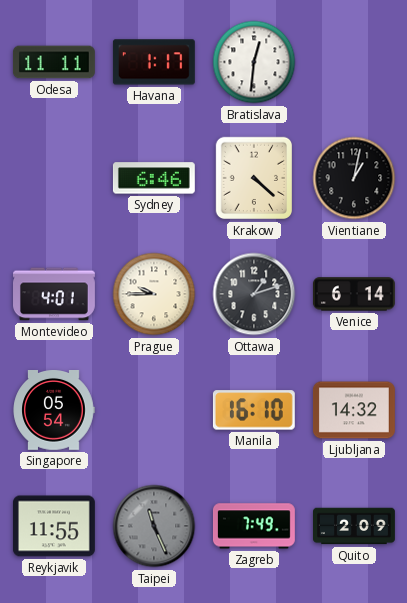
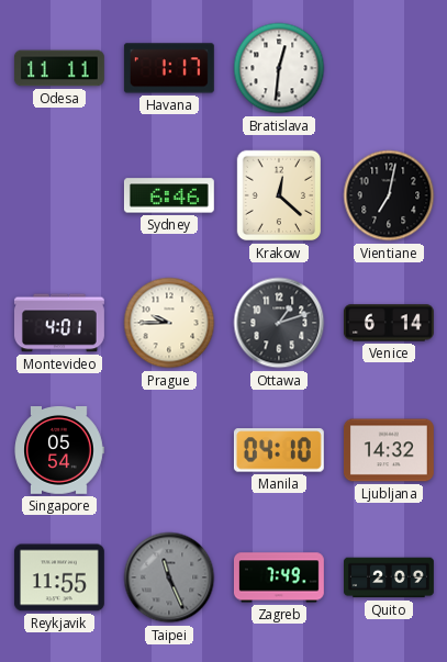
Krakow: 4:22 -> 12:22
Vientiane: 1:02 -> 7:02
Manila: 16:10 -> 04:10
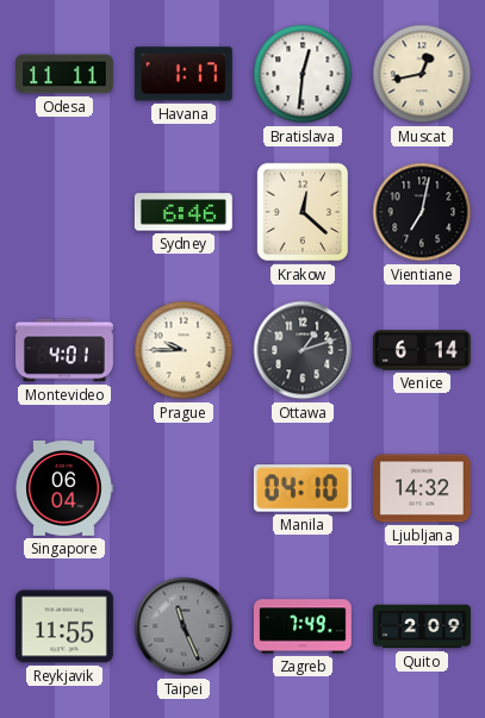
Muscat: none -> 12:43
Singapore: 05:54 -> 06:04
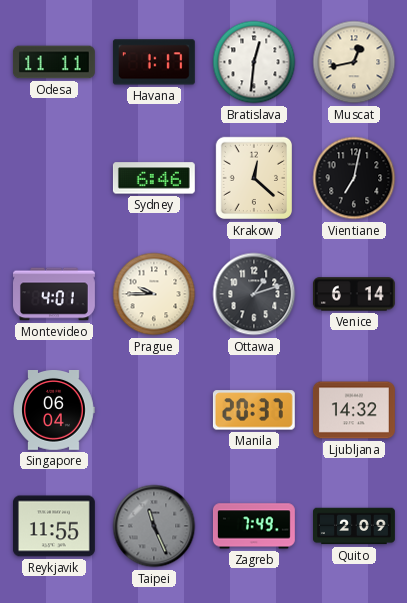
Manila: 04:10 -> 20:37
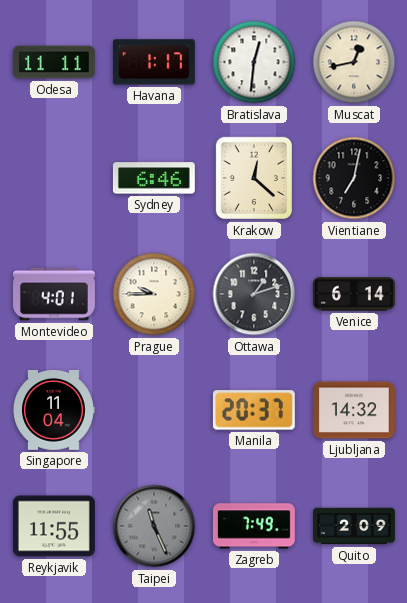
Singapore: 06:04 -> 11:04
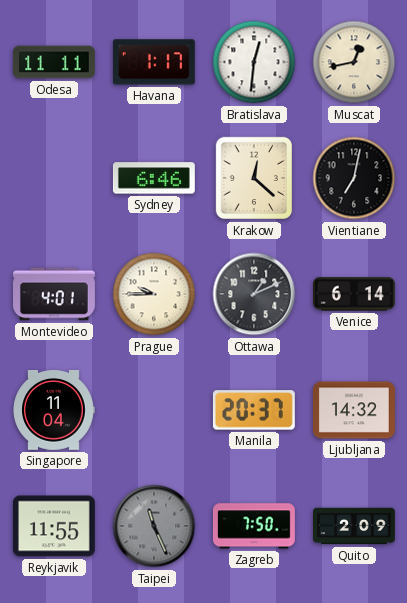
Ottawa: 1:12 -> 1:11
Zagreb: 7:49 -> 7:50
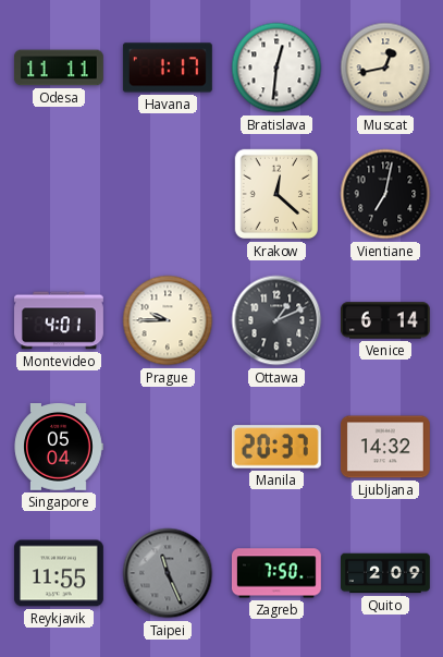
Sydney: 6:46 -> none
Singapore: 11:04 -> 05:04
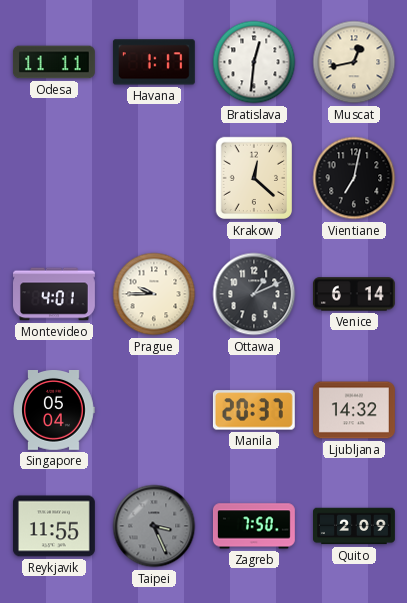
Taipei: 11:26 -> 3:26
